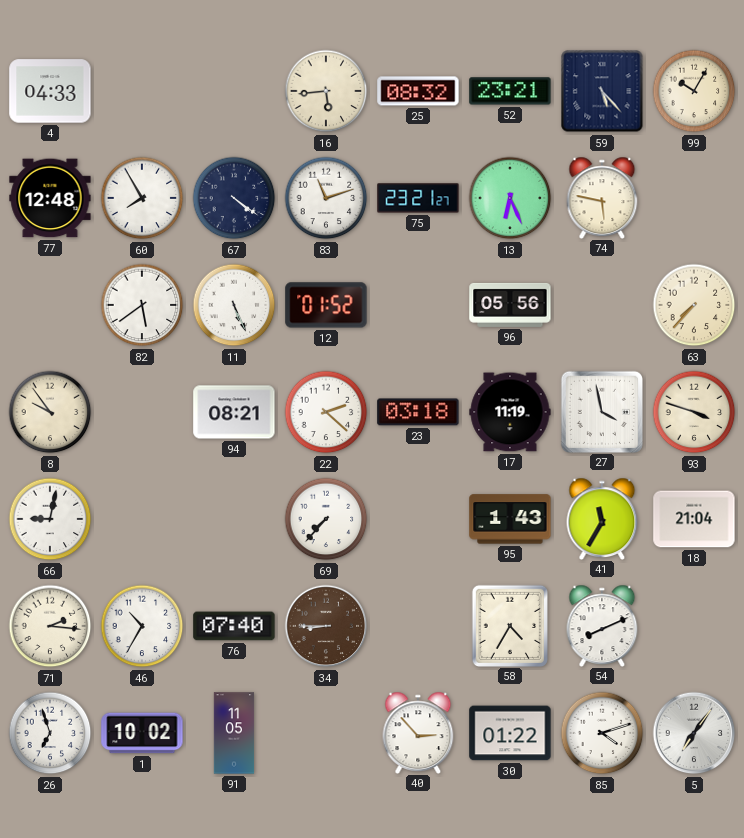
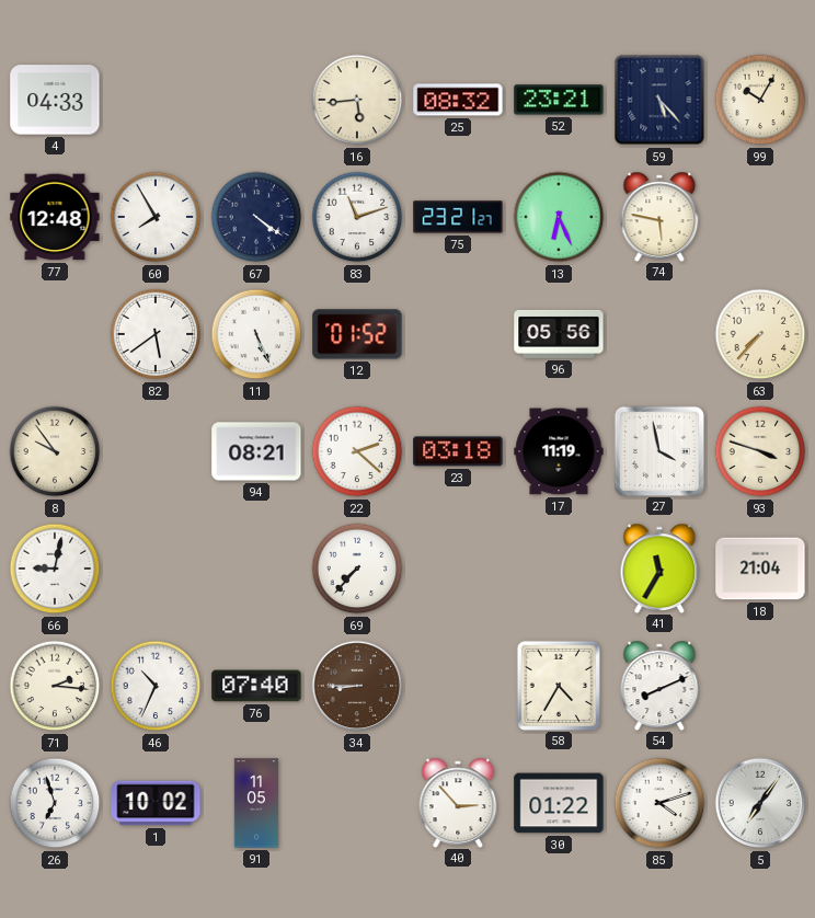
95: 1:43 -> none
46: 10:35 -> 10:34
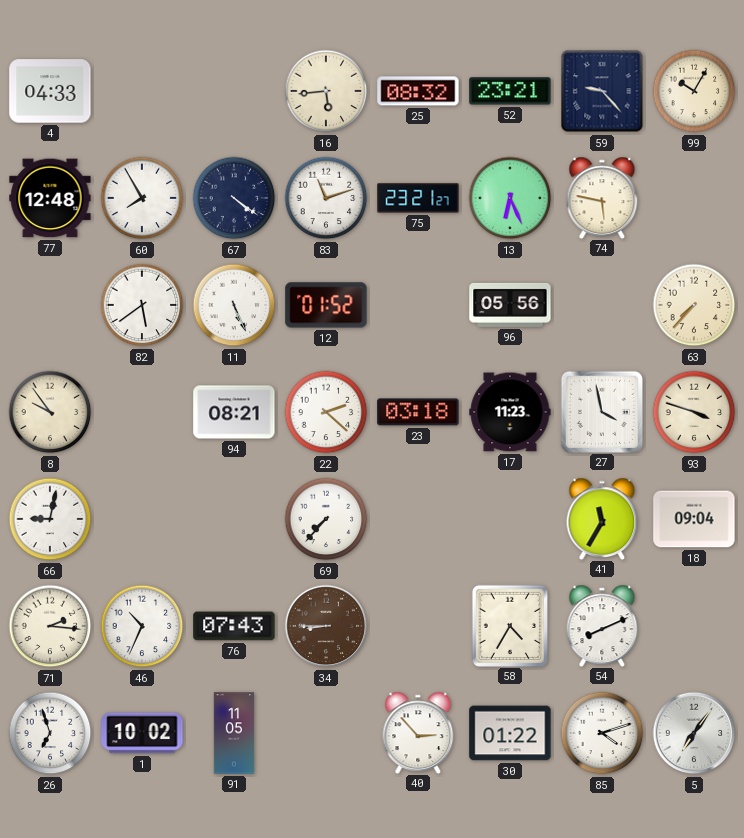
59: 5:23 -> 9:23
17: 11:19 -> 11:23
18: 21:04 -> 09:04
76: 07:40 -> 07:43
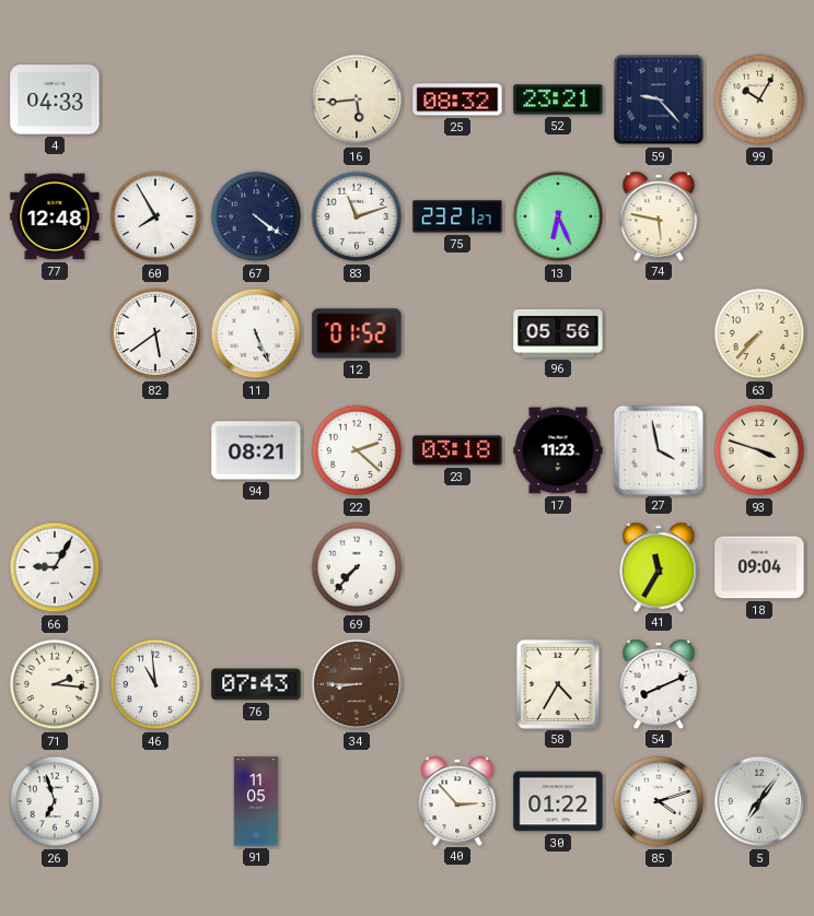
8: 9:54 -> none
66: 9:02 -> 9:05
46: 10:34 -> 10:59
1: 10:02 -> none
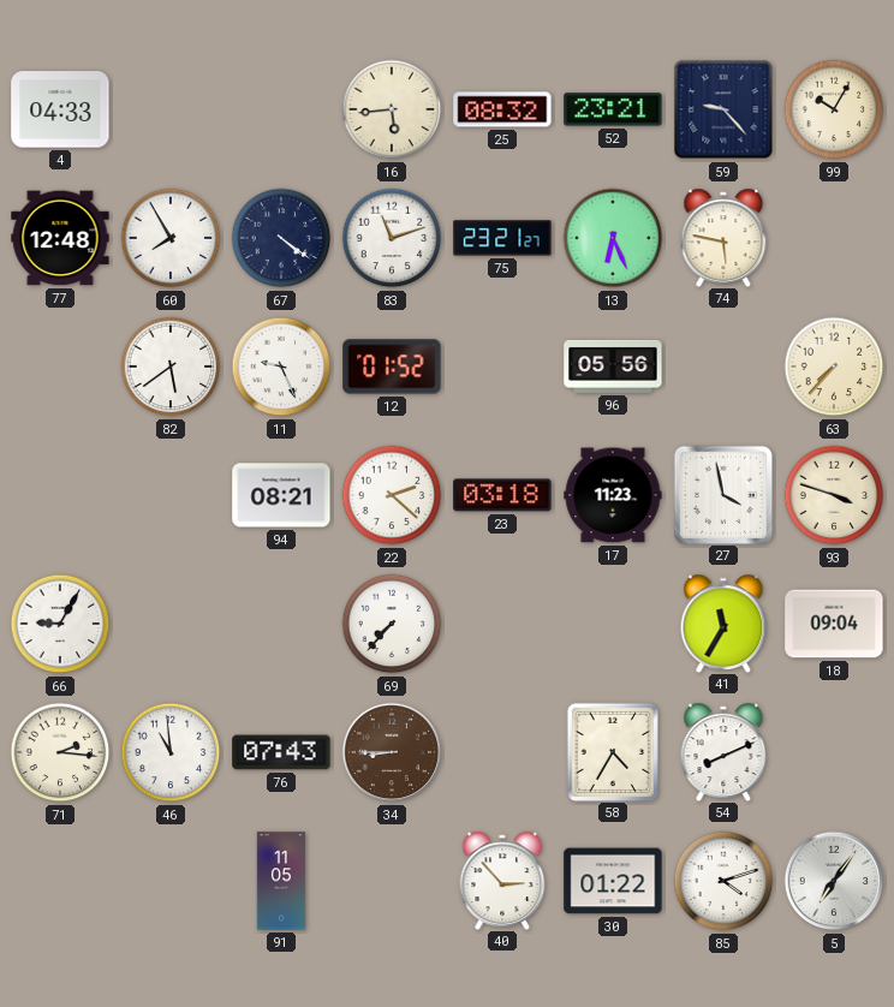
11: 5:26 -> 9:26
26: 6:57 -> none
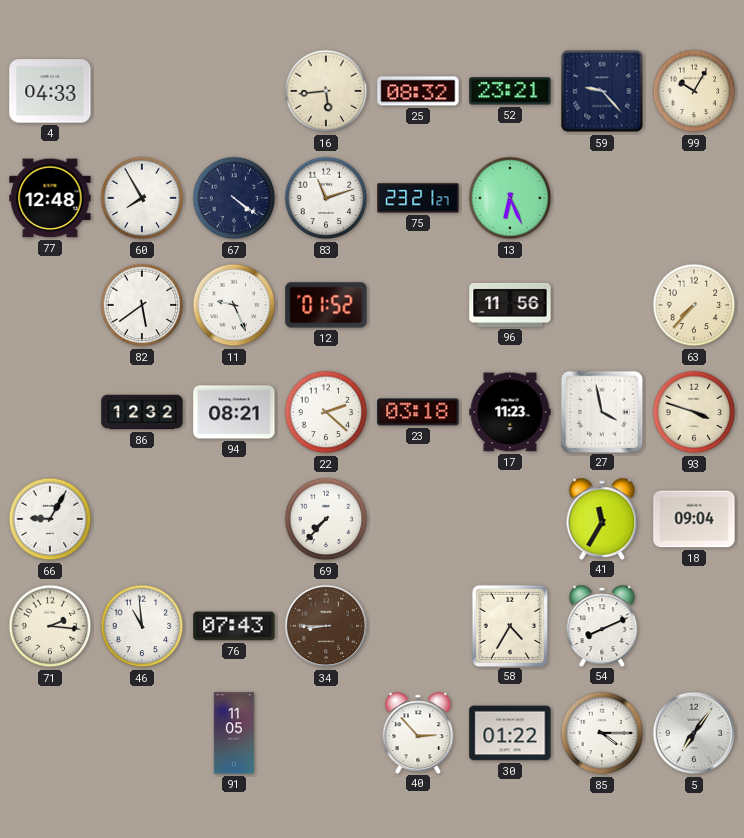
74: 5:47 -> none
96: 05:56 -> 11:56
86: none -> 12:32
85: 4:12 -> 4:15
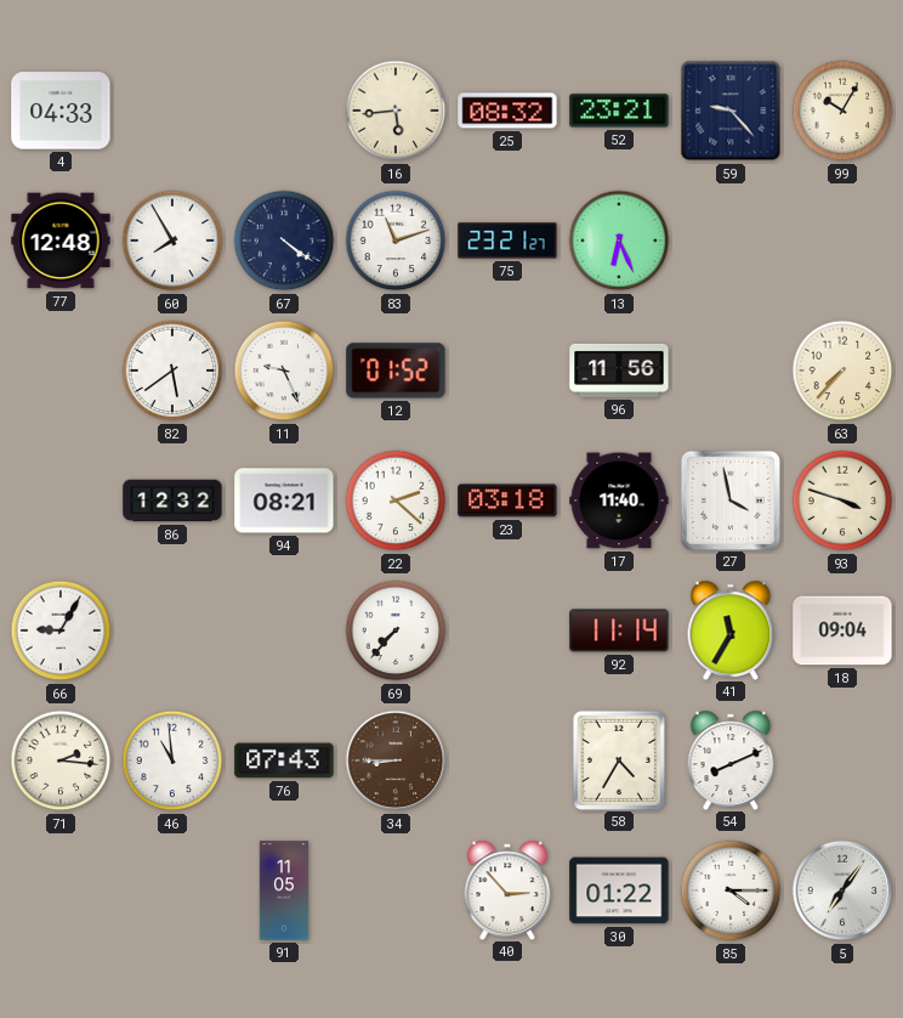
17: 11:23 -> 11:40
92: none -> 11:14
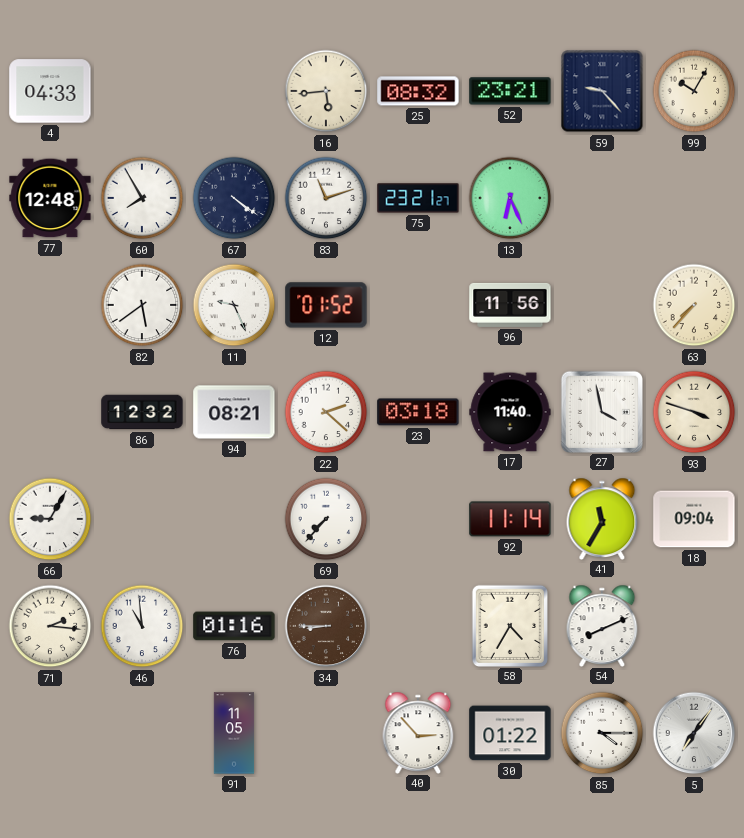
76: 07:43 -> 01:16
